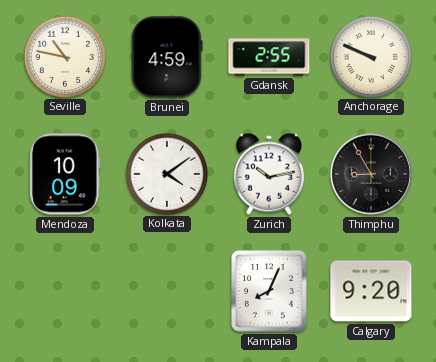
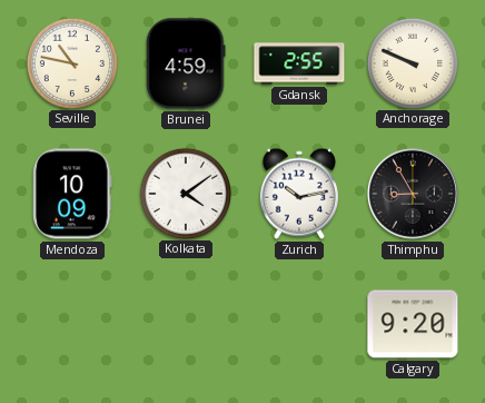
Kampala: 8:04 -> none
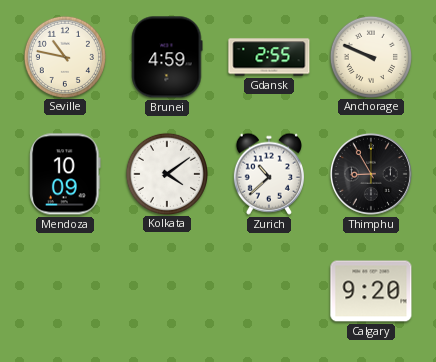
Zurich: 10:13 -> 10:38
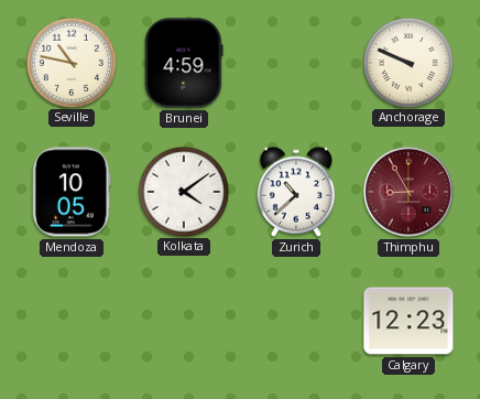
Gdansk: 2:55 -> none
Mendoza: 10:09 -> 10:05
Thimphu dial: black -> burgundy
Calgary: 9:20 -> 12:23
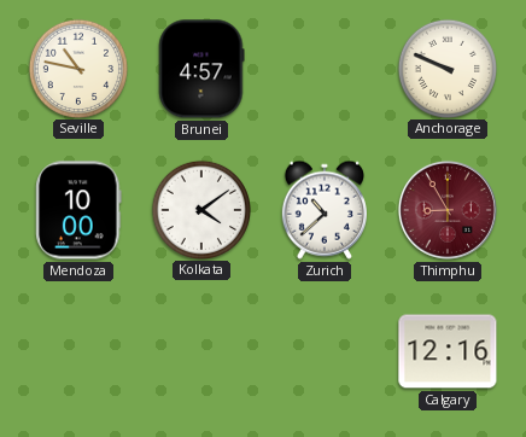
Brunei: 4:59 -> 4:57
Mendoza: 10:05 -> 10:00
Calgary: 12:23 -> 12:16
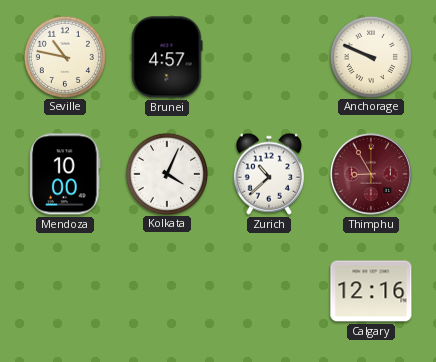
Kolkata: 4:09 -> 4:04
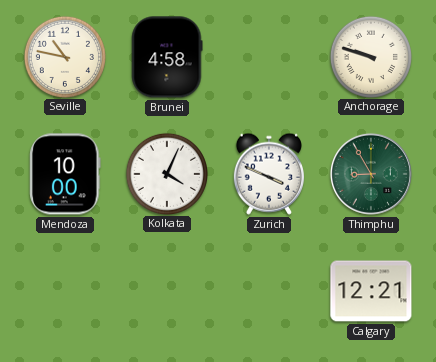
Brunei: 4:57 -> 4:58
Anchorage: 9:49 -> 9:48
Zurich: 10:38 -> 3:49
Thimphu dial: burgundy -> green
Calgary: 12:16 -> 12:21
